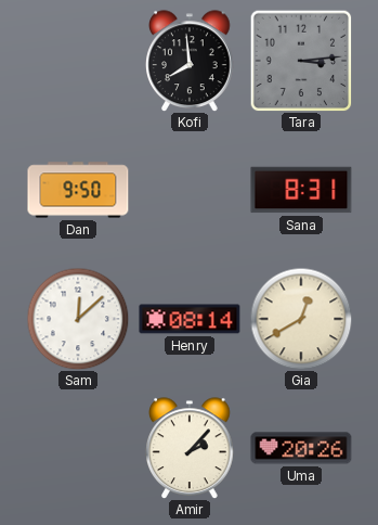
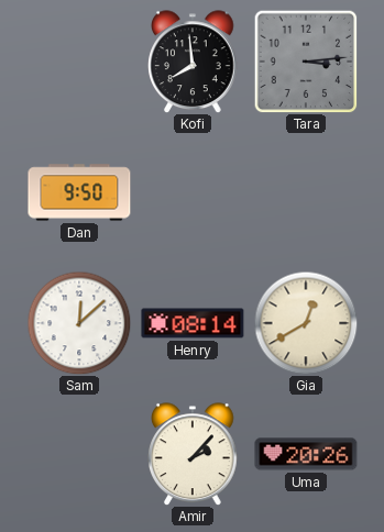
Sana: 8:31 -> none
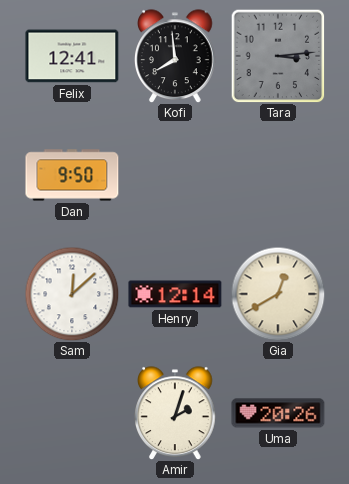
Felix: none -> 12:41
Henry: 08:14 -> 12:14
Amir: 2:07 -> 2:03
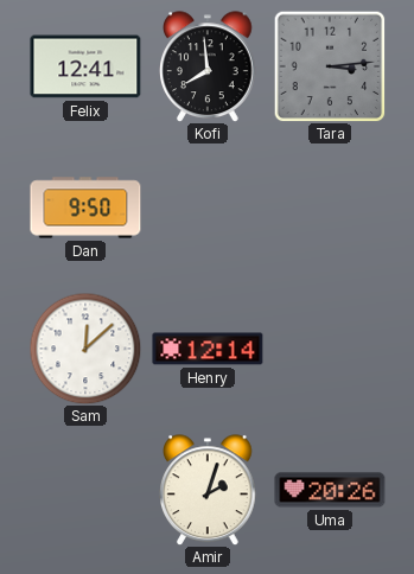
Gia: 12:40 -> none
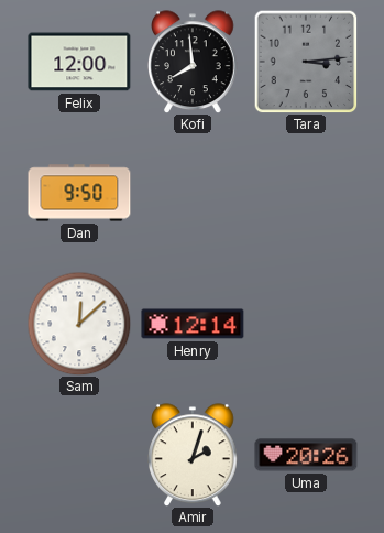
Felix: 12:41 -> 12:00
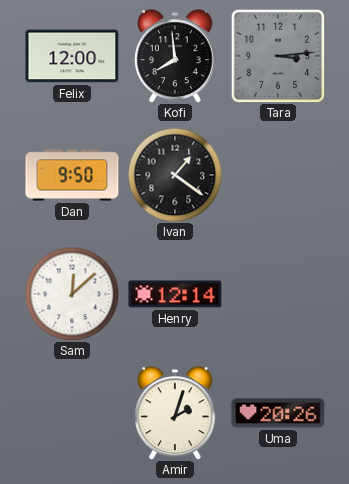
Ivan: none -> 1:21
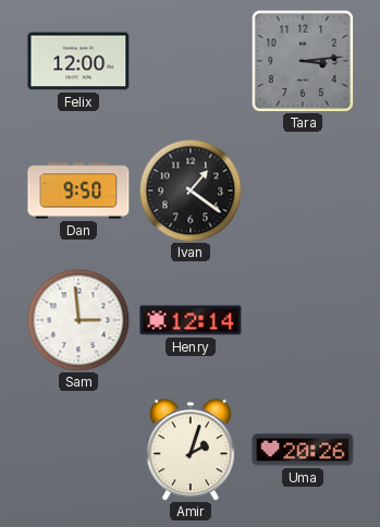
Kofi: 7:59 -> none
Sam: 12:08 -> 2:59
